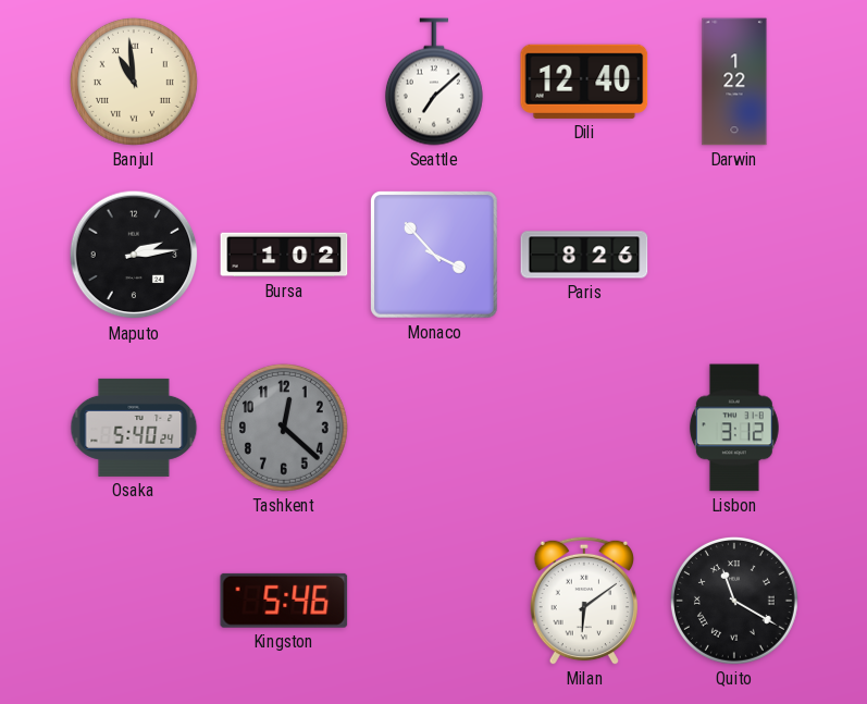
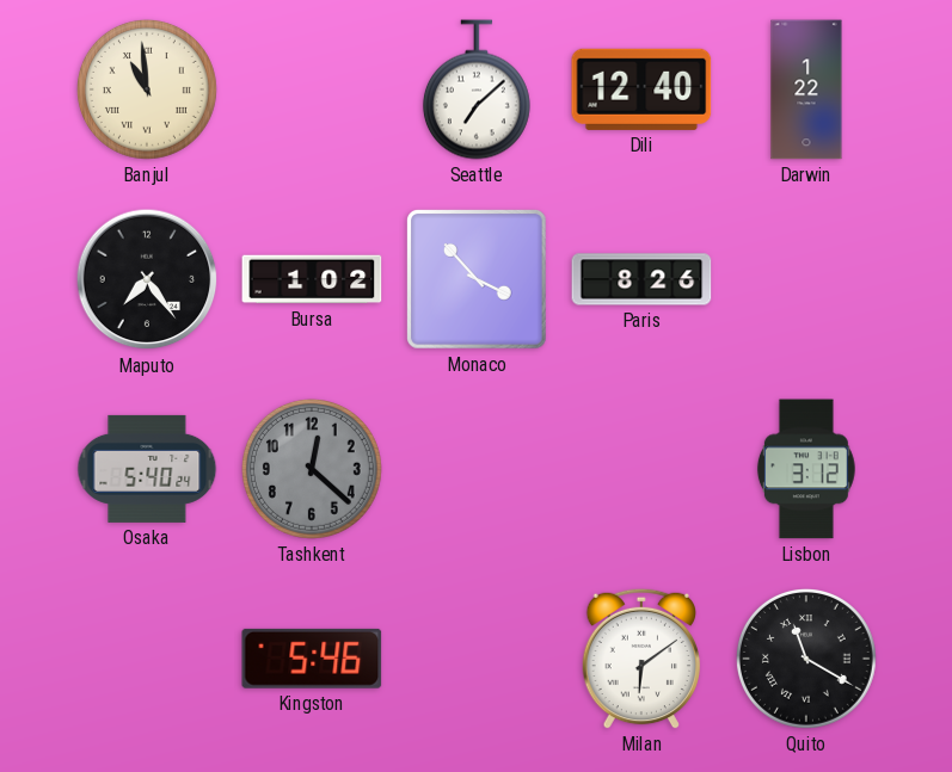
Maputo: 2:14 -> 7:24
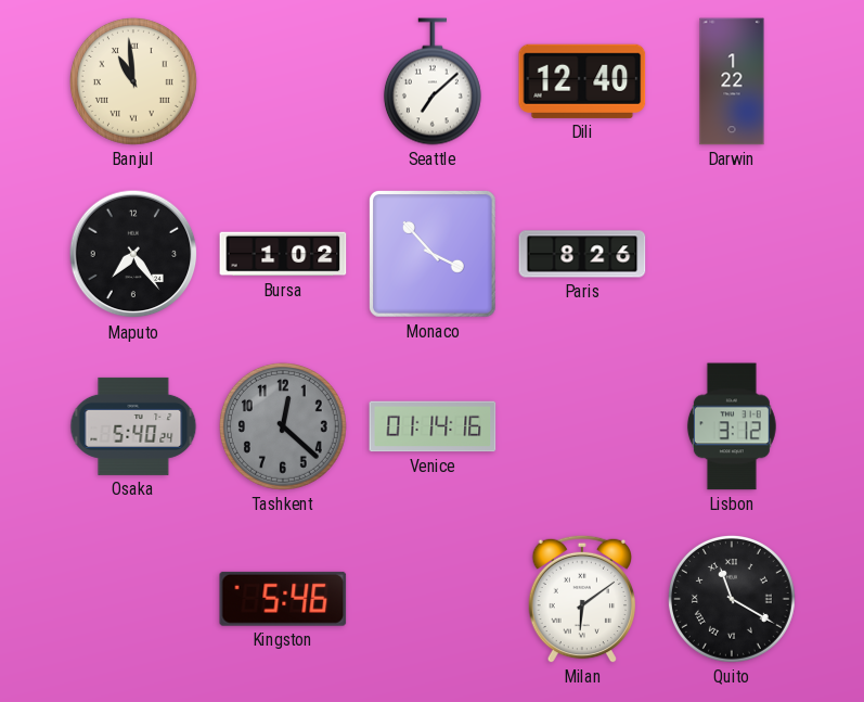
Venice: none -> 01:14
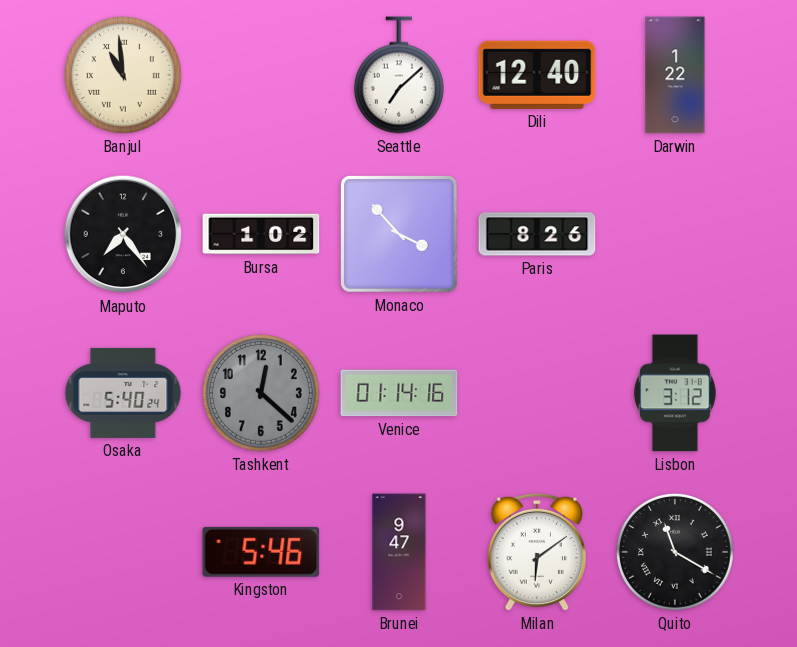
Brunei: none -> 9:47
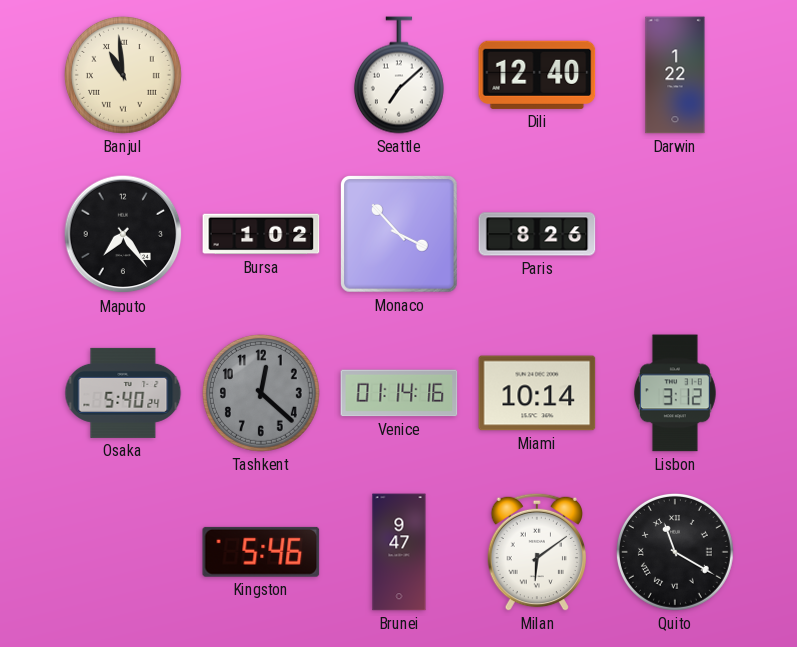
Miami: none -> 10:14
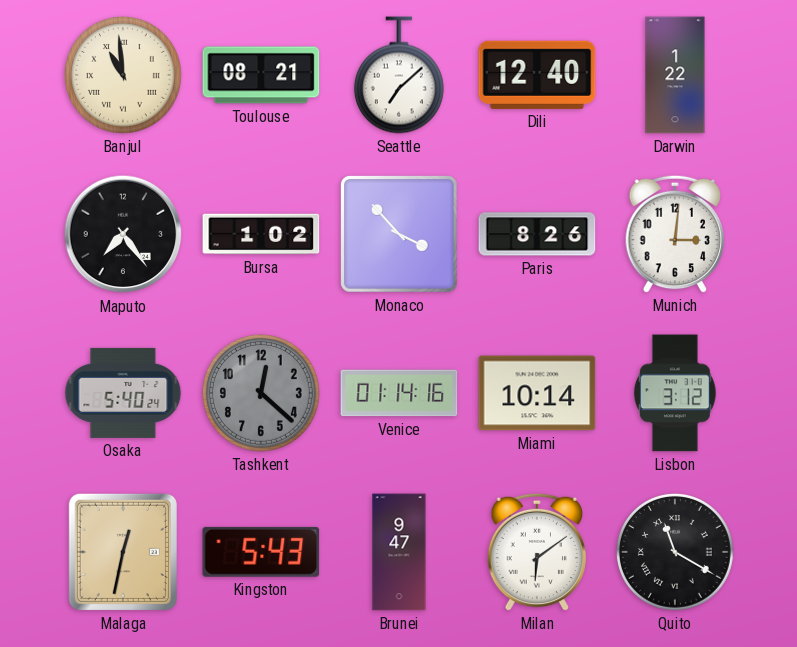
Toulouse: none -> 08:21
Munich: none -> 3:01
Malaga: none -> 12:32
Kingston: 5:46 -> 5:43
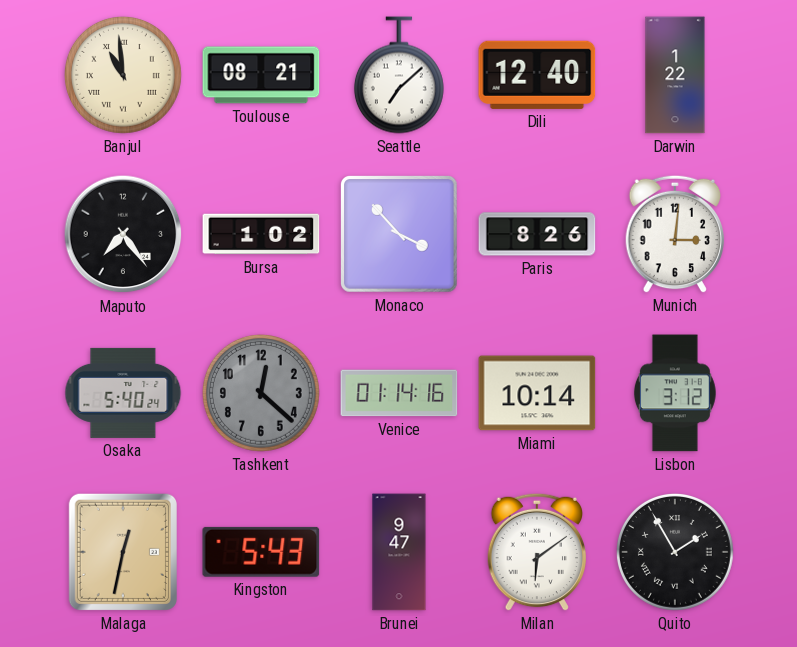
Quito: 11:20 -> 1:55
